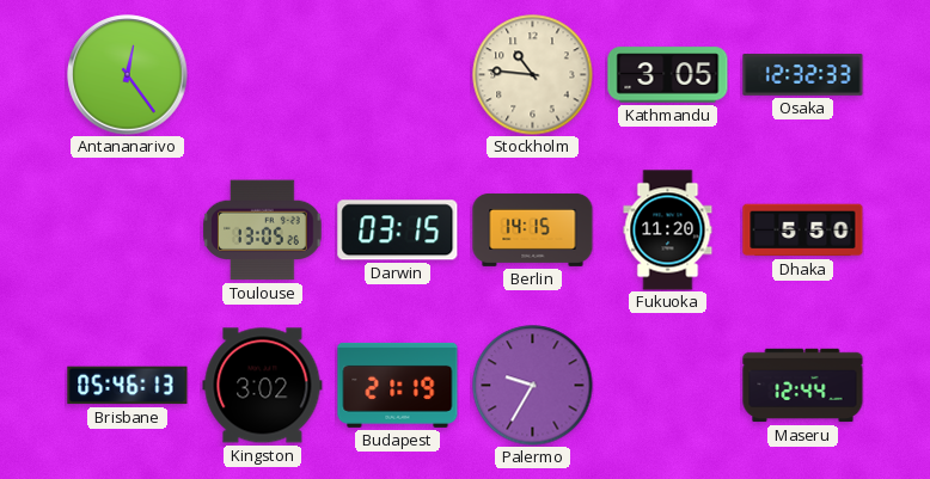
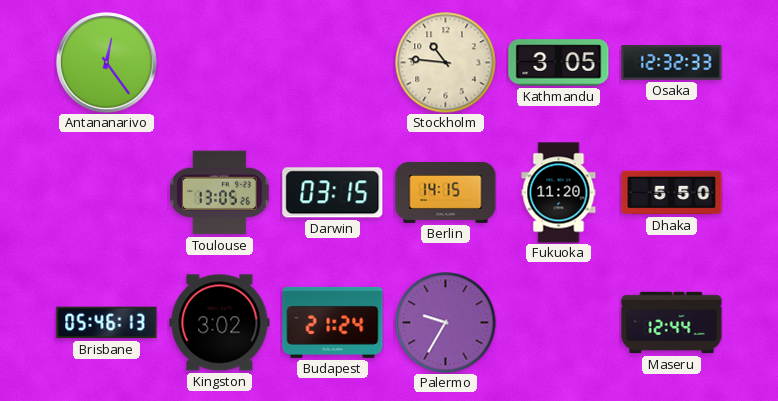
Budapest: 21:19 -> 21:24
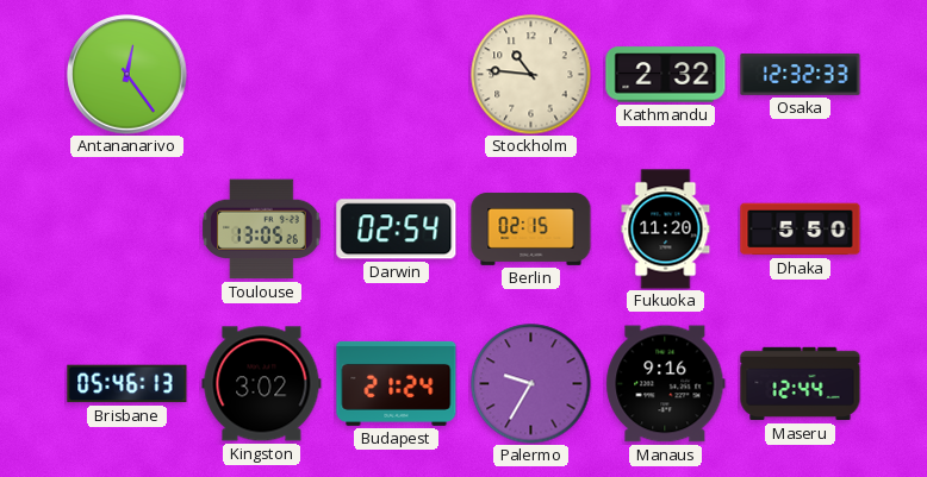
Kathmandu: 3:05 -> 2:32
Darwin: 03:15 -> 02:54
Berlin: 14:15 -> 02:15
Manaus: none -> 9:16
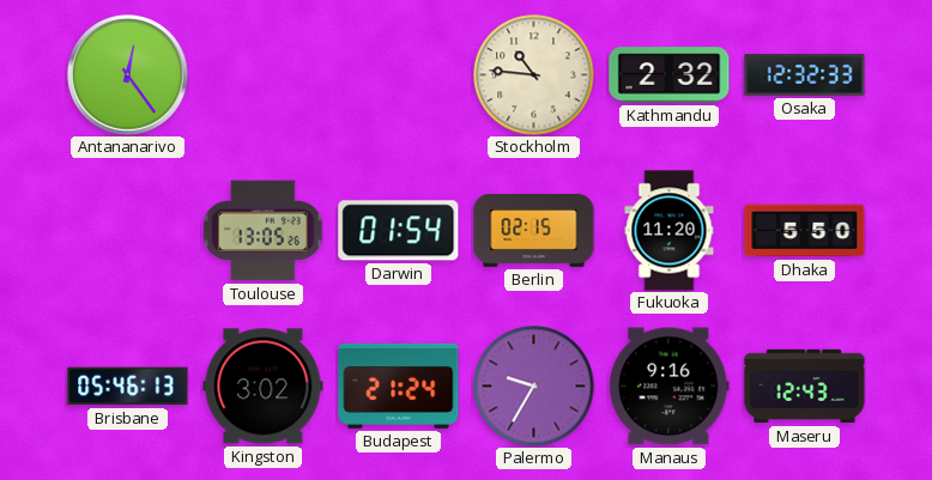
Darwin: 02:54 -> 01:54
Maseru: 12:44 -> 12:43
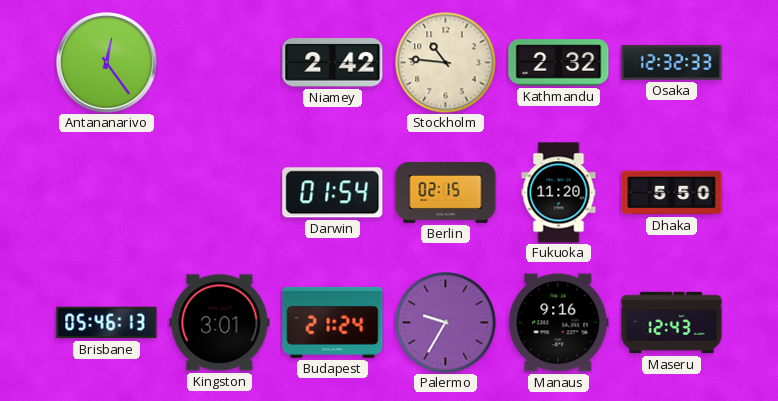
Niamey: none -> 2:42
Toulouse: 13:05 -> none
Kingston: 3:02 -> 3:01
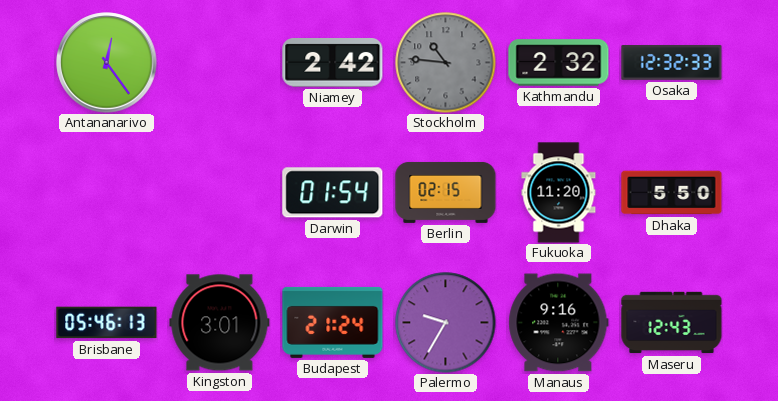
Stockholm dial: cream -> grey
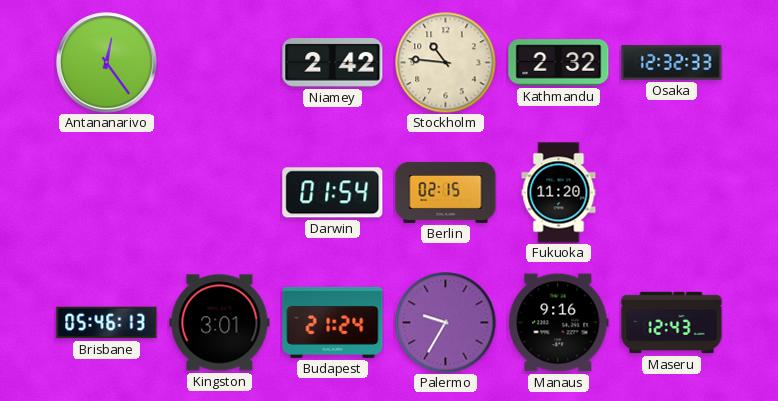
Stockholm dial: grey -> cream
Dhaka: 5:50 -> none
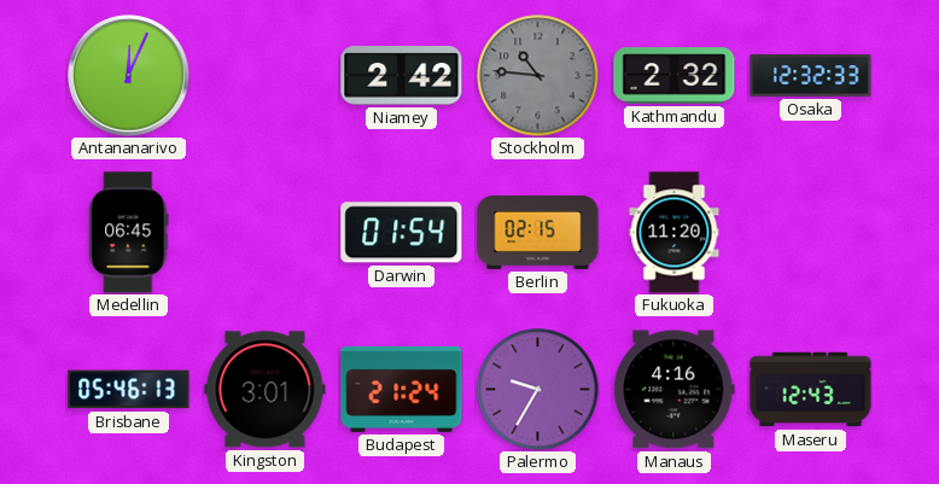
Antananarivo: 12:24 -> 12:04
Stockholm dial: cream -> grey
Medellin: none -> 06:45
Manaus: 9:16 -> 4:16
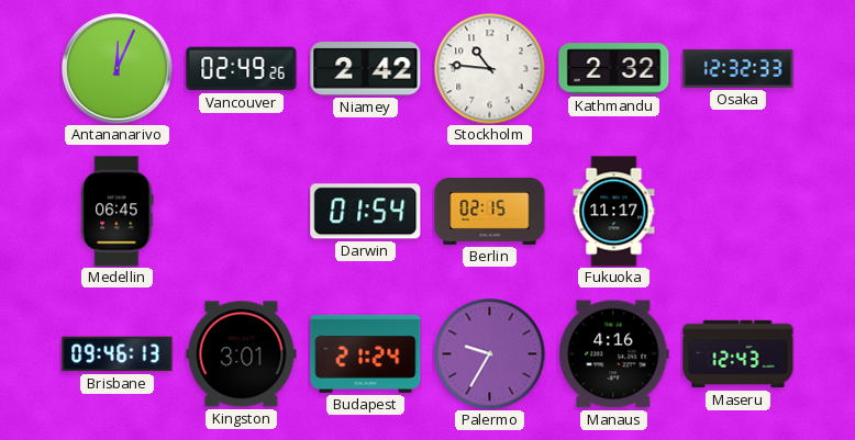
Vancouver: none -> 02:49
Stockholm dial: grey -> white
Fukuoka: 11:20 -> 11:17
Brisbane: 05:46 -> 09:46
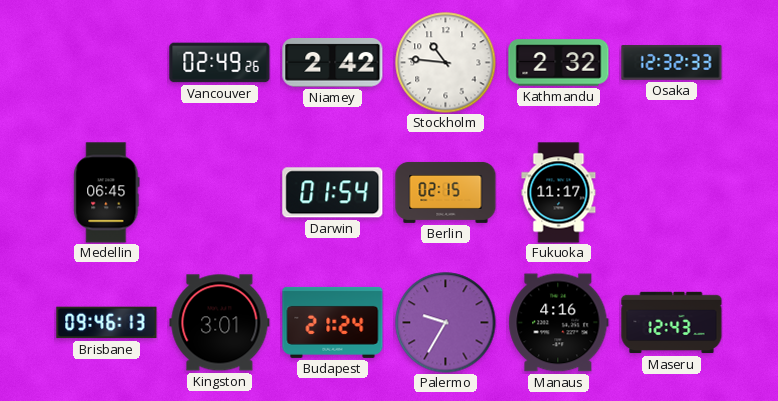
Antananarivo: 12:04 -> none
